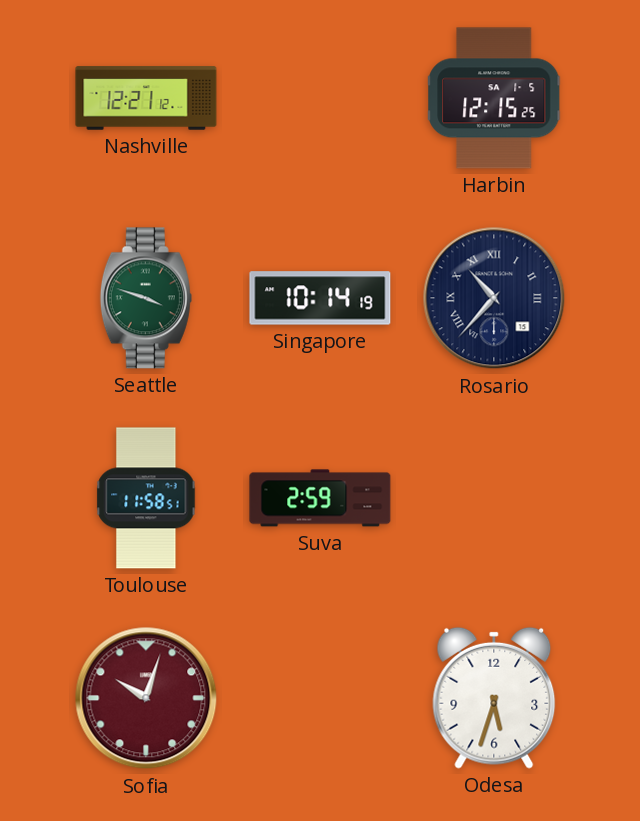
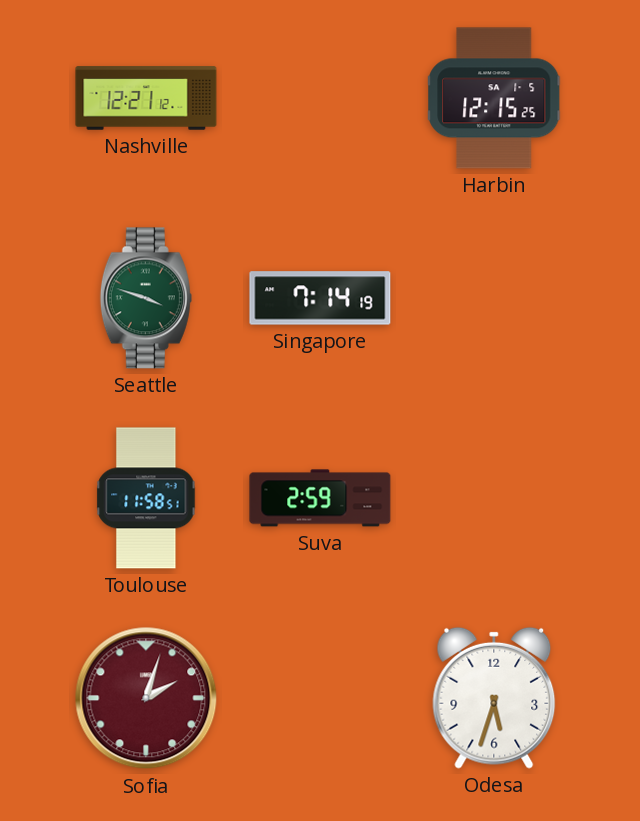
Singapore: 10:14 -> 7:14
Rosario: 10:37 -> none
Sofia: 10:03 -> 2:03
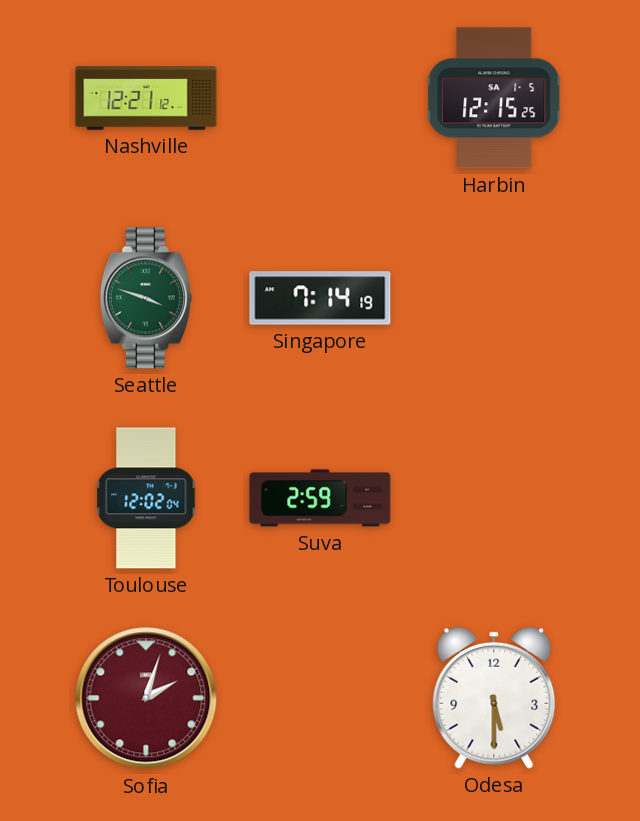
Toulouse: 11:58 -> 12:02
Odesa: 5:33 -> 5:30
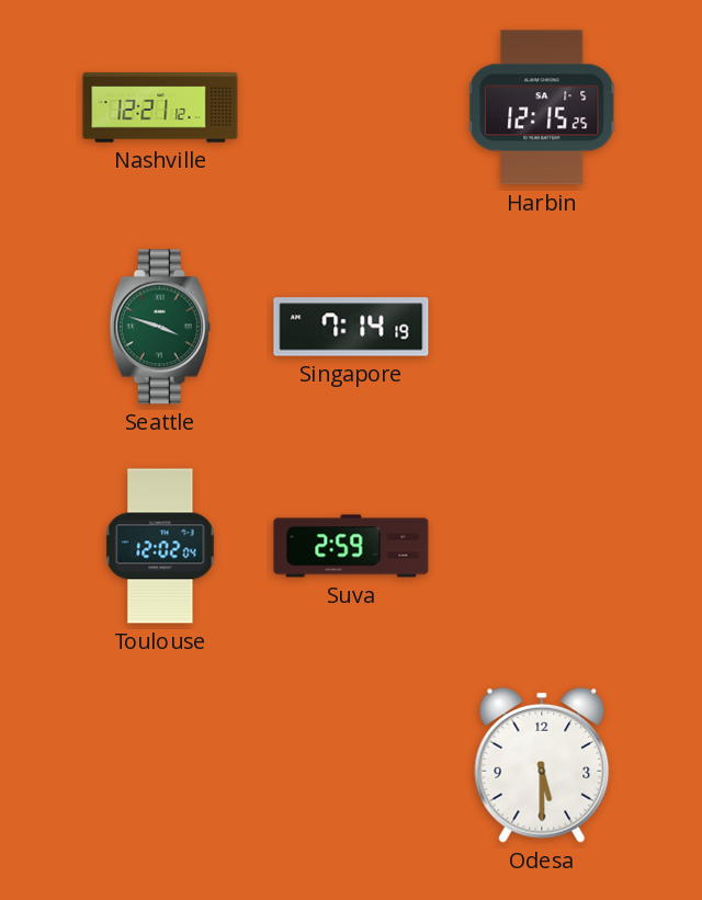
Sofia: 2:03 -> none
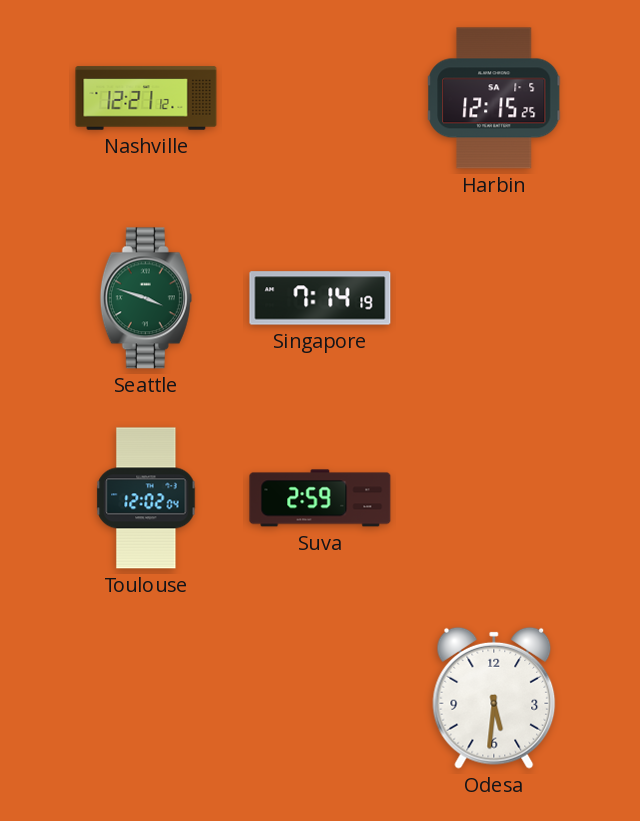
Odesa: 5:30 -> 5:31
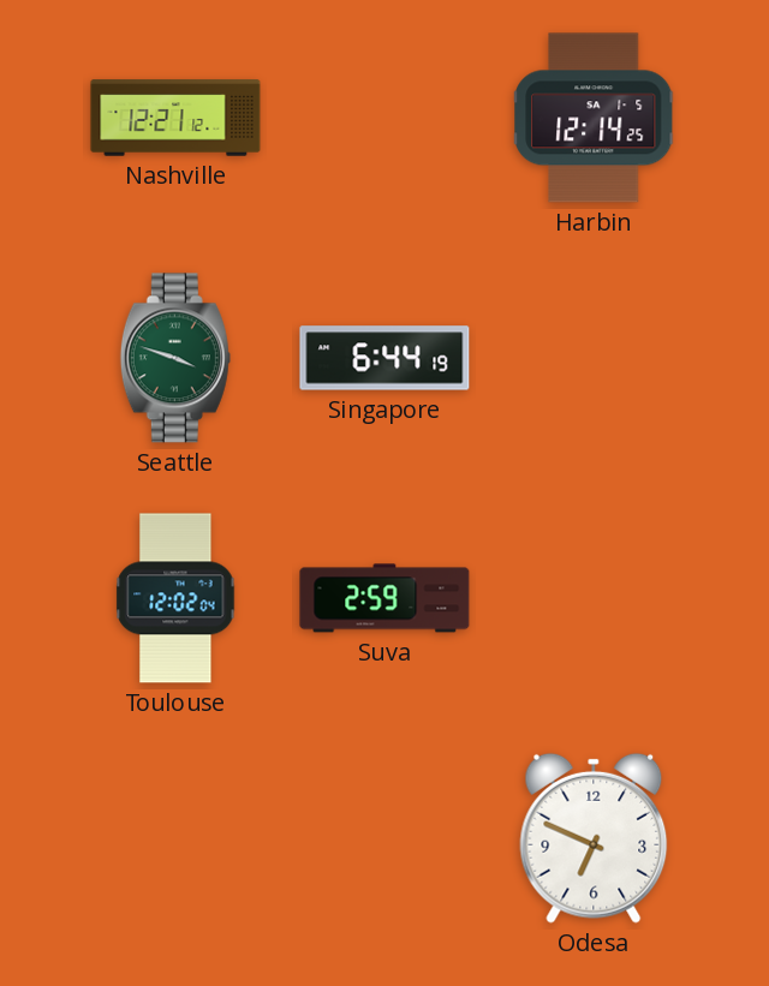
Harbin: 12:15 -> 12:14
Singapore: 7:14 -> 6:44
Odesa: 5:31 -> 6:49
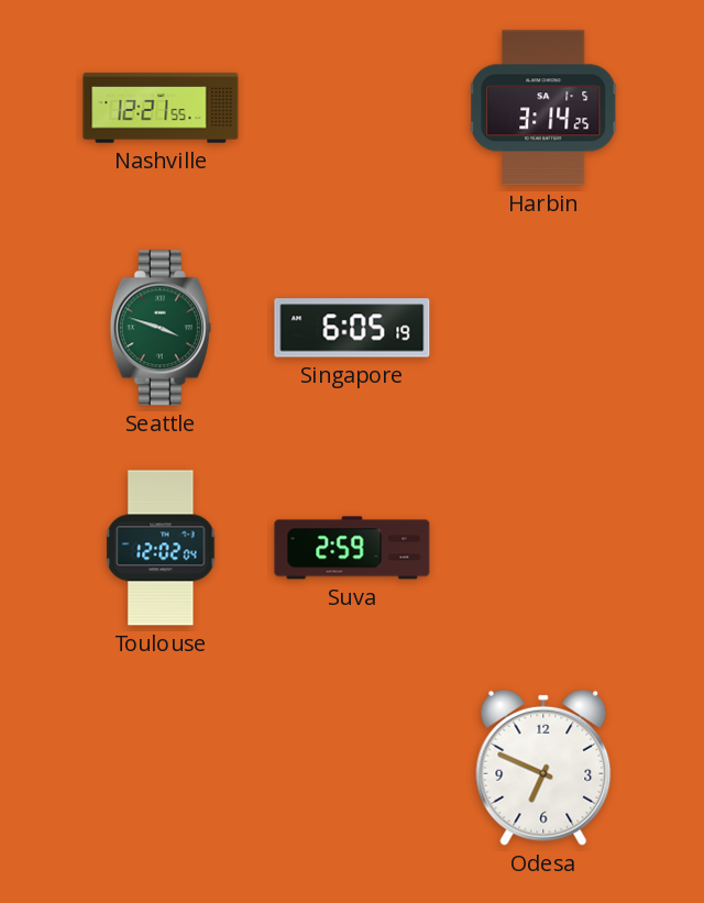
Nashville: 12:21:12 -> 12:21:55
Harbin: 12:14 -> 3:14
Singapore: 6:44 -> 6:05
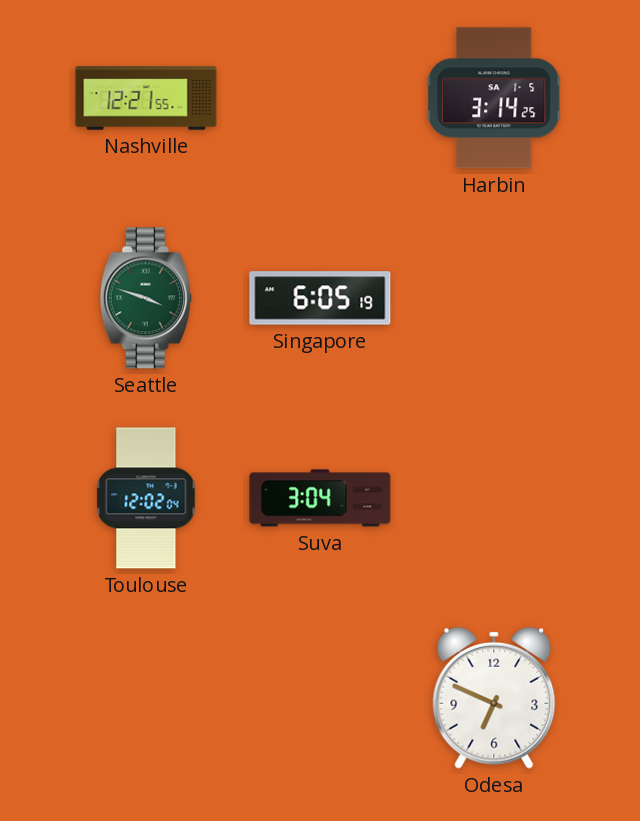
Suva: 2:59 -> 3:04
